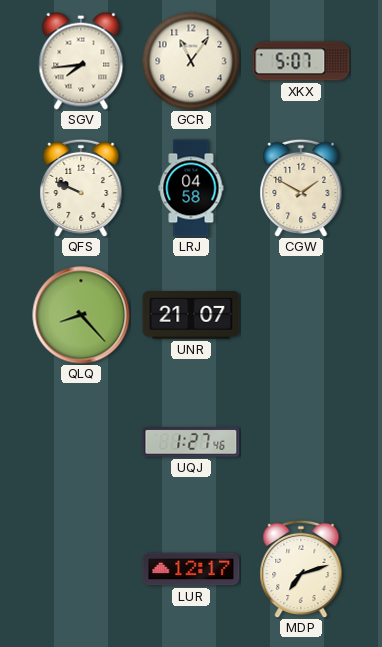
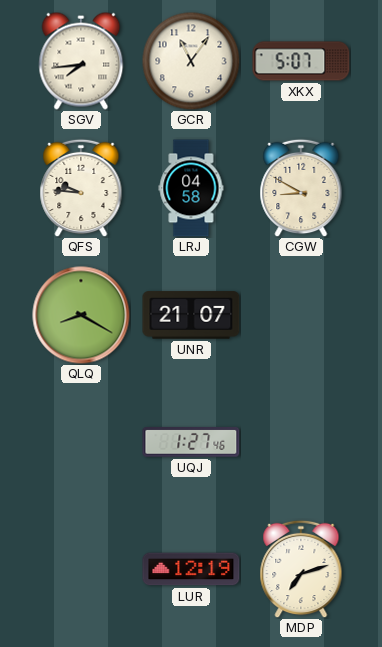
QFS: 9:49 -> 9:46
CGW: 1:50 -> 8:50
QLQ: 8:23 -> 8:20
LUR: 12:17 -> 12:19
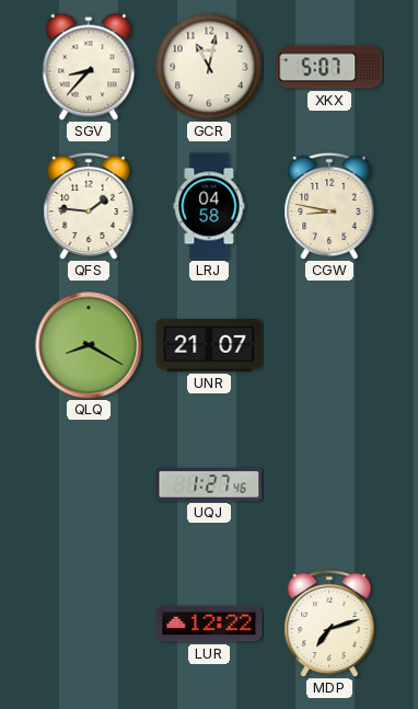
SGV: 7:44 -> 8:37
GCR: 11:06 -> 11:02
QFS: 9:46 -> 1:46
CGW: 8:50 -> 8:47
LUR: 12:19 -> 12:22
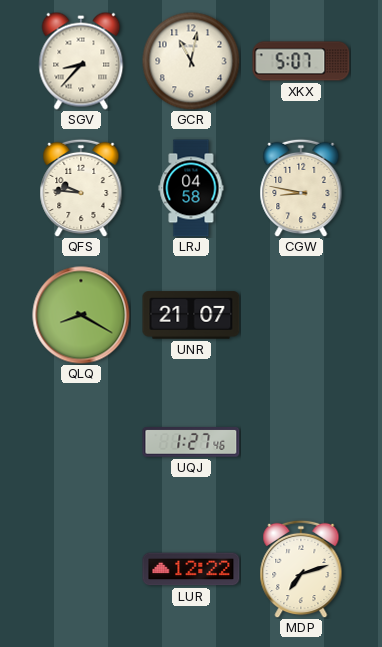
QFS: 1:46 -> 9:46
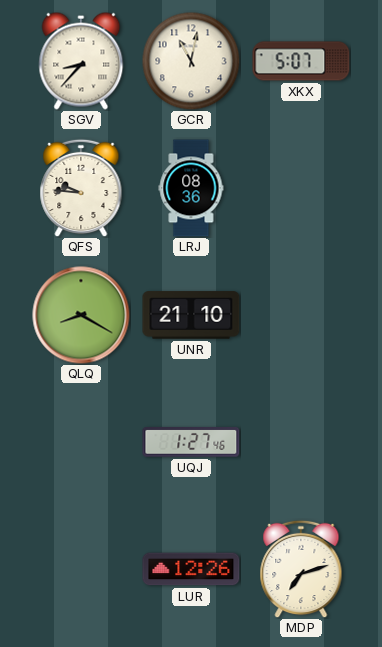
LRJ: 04:58 -> 08:36
CGW: 8:47 -> none
UNR: 21:07 -> 21:10
LUR: 12:22 -> 12:26
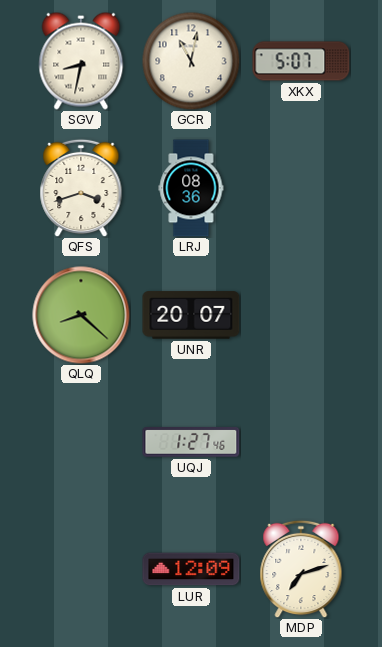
SGV: 8:37 -> 8:32
QFS: 9:46 -> 3:42
QLQ: 8:20 -> 8:22
UNR: 21:10 -> 20:07
LUR: 12:26 -> 12:09
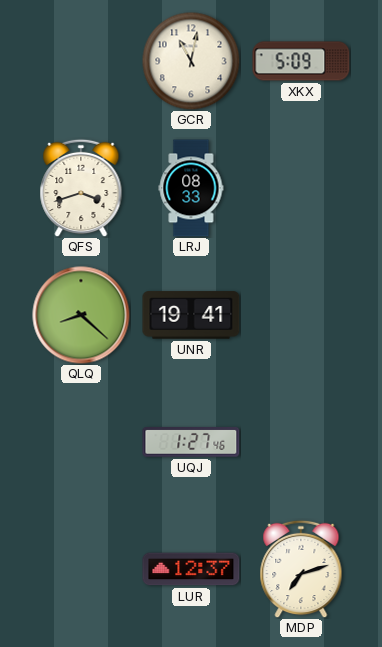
SGV: 8:32 -> none
XKX: 5:07 -> 5:09
LRJ: 08:36 -> 08:33
UNR: 20:07 -> 19:41
LUR: 12:09 -> 12:37
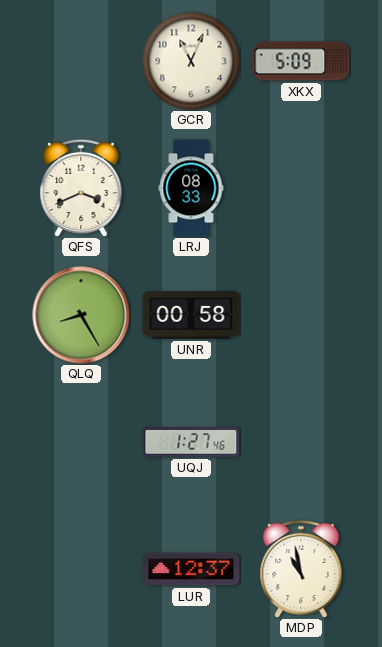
GCR: 11:02 -> 11:04
QFS: 3:42 -> 3:41
QLQ: 8:22 -> 8:25
UNR: 19:41 -> 00:58
MDP: 7:12 -> 10:58
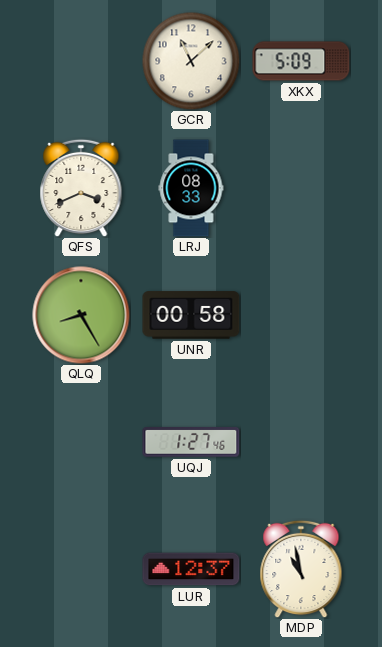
GCR: 11:04 -> 11:08
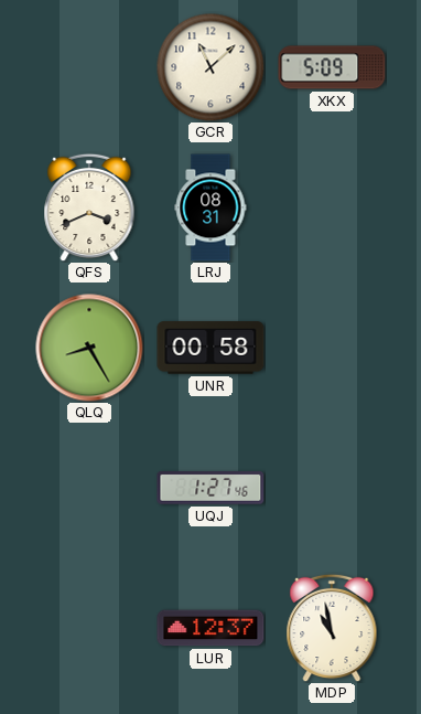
LRJ: 08:33 -> 08:31
